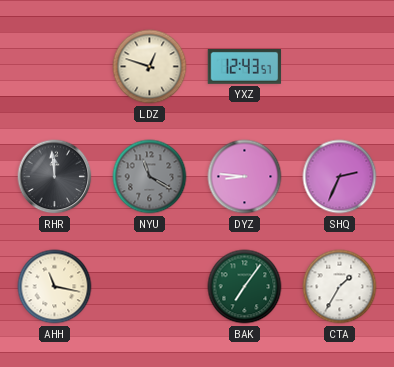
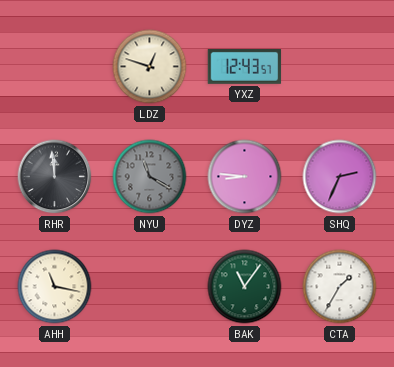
BAK: 7:06 -> 11:06
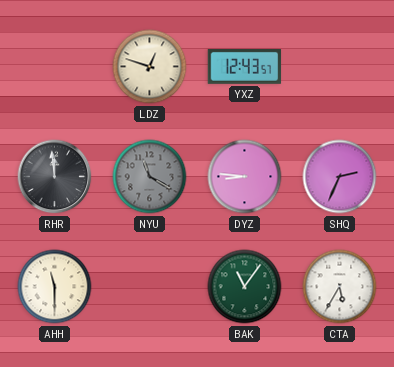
AHH: 11:17 -> 11:30
CTA: 1:35 -> 5:35
